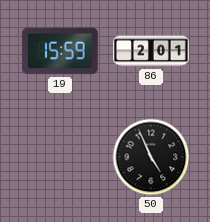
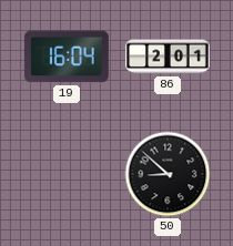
19: 15:59 -> 16:04
50: 4:56 -> 8:52
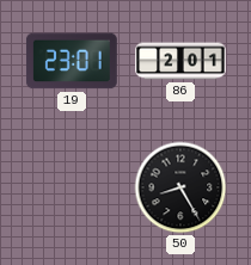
19: 16:04 -> 23:01
50: 8:52 -> 8:25
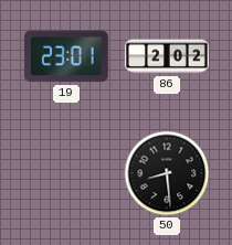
86: 2:01 -> 2:02
50: 8:25 -> 8:29
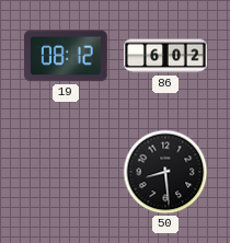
19: 23:01 -> 08:12
86: 2:02 -> 6:02
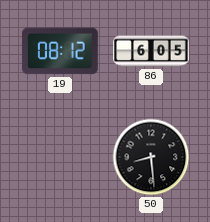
86: 6:02 -> 6:05
